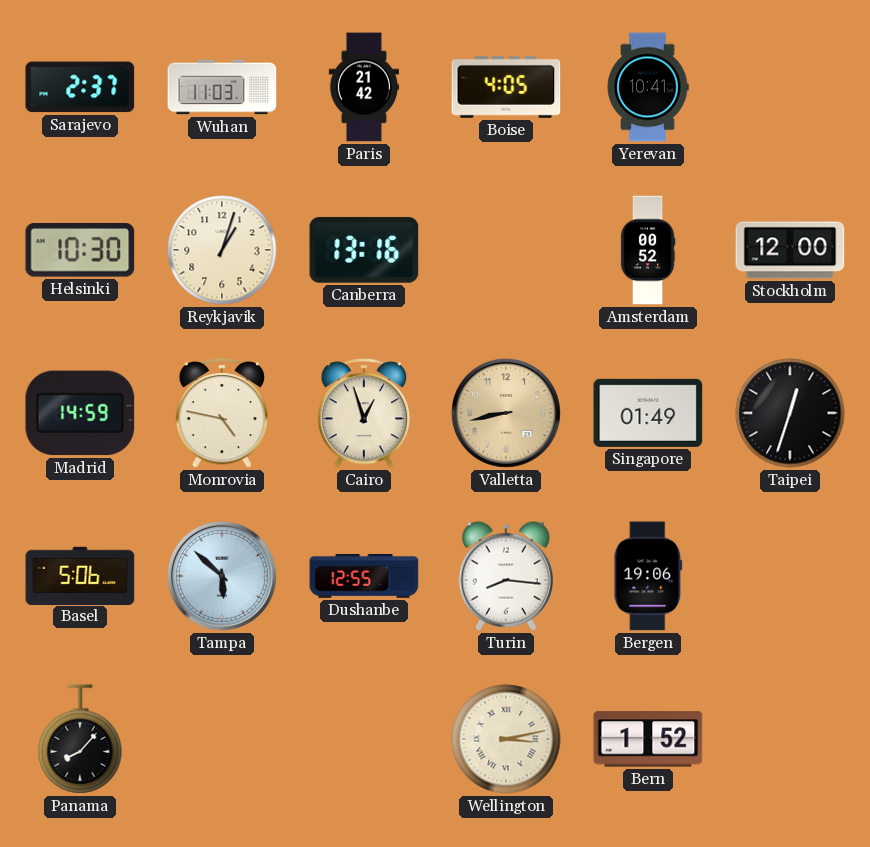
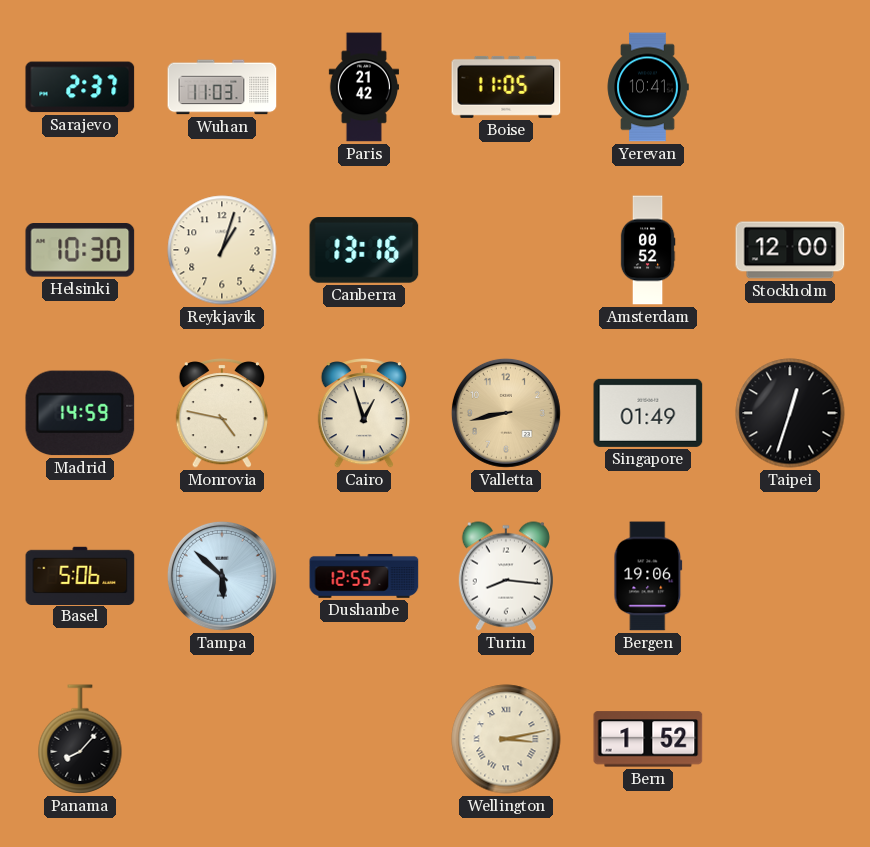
Boise: 4:05 -> 11:05
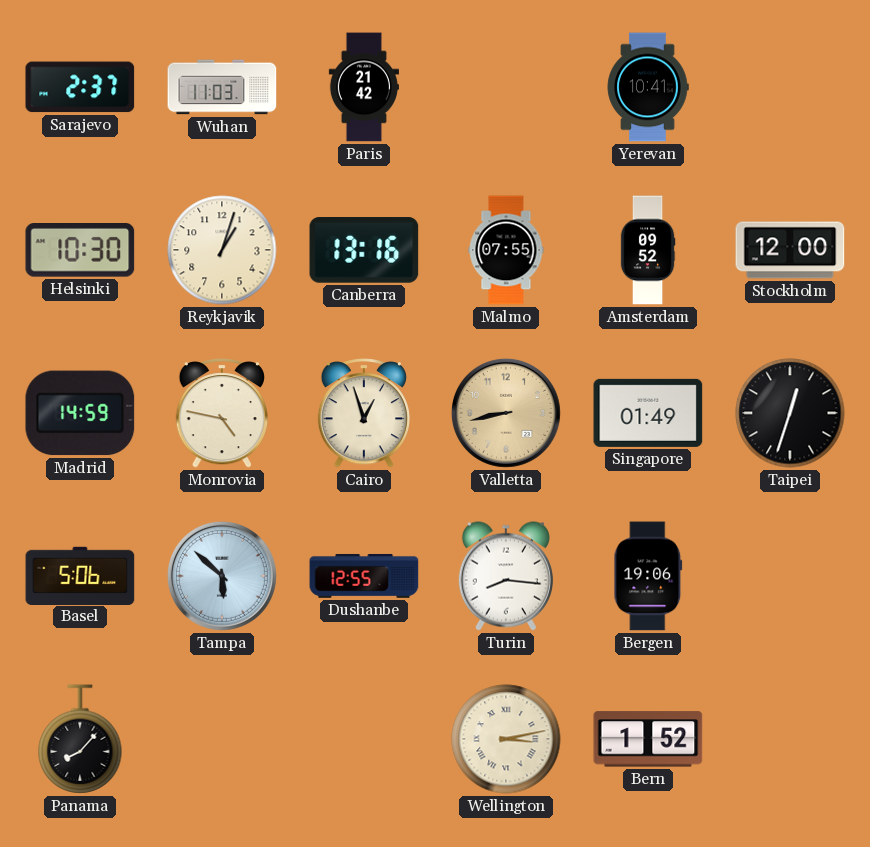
Boise: 11:05 -> none
Malmo: none -> 07:55
Amsterdam: 00:52 -> 09:52
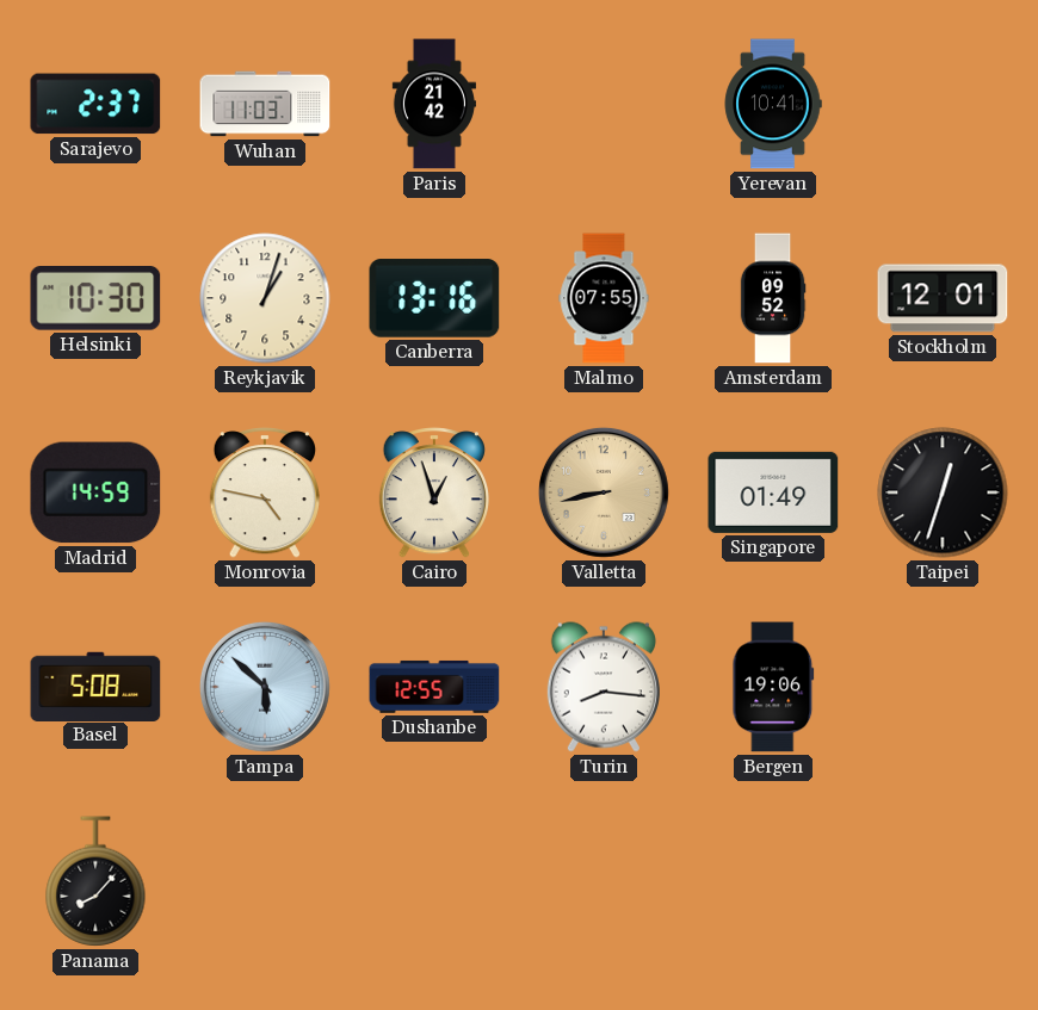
Stockholm: 12:00 -> 12:01
Basel: 5:06 -> 5:08
Wellington: 3:13 -> none
Bern: 1:52 -> none
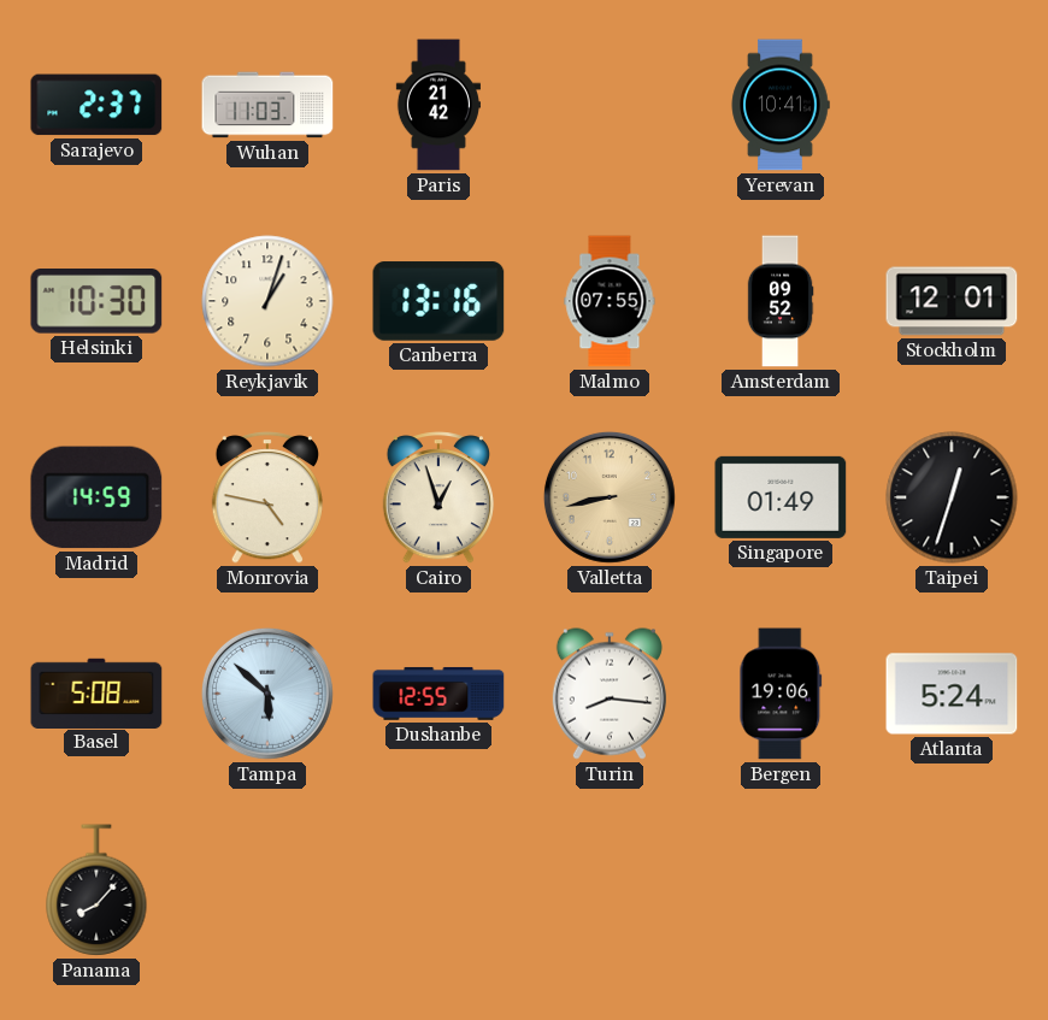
Atlanta: none -> 5:24
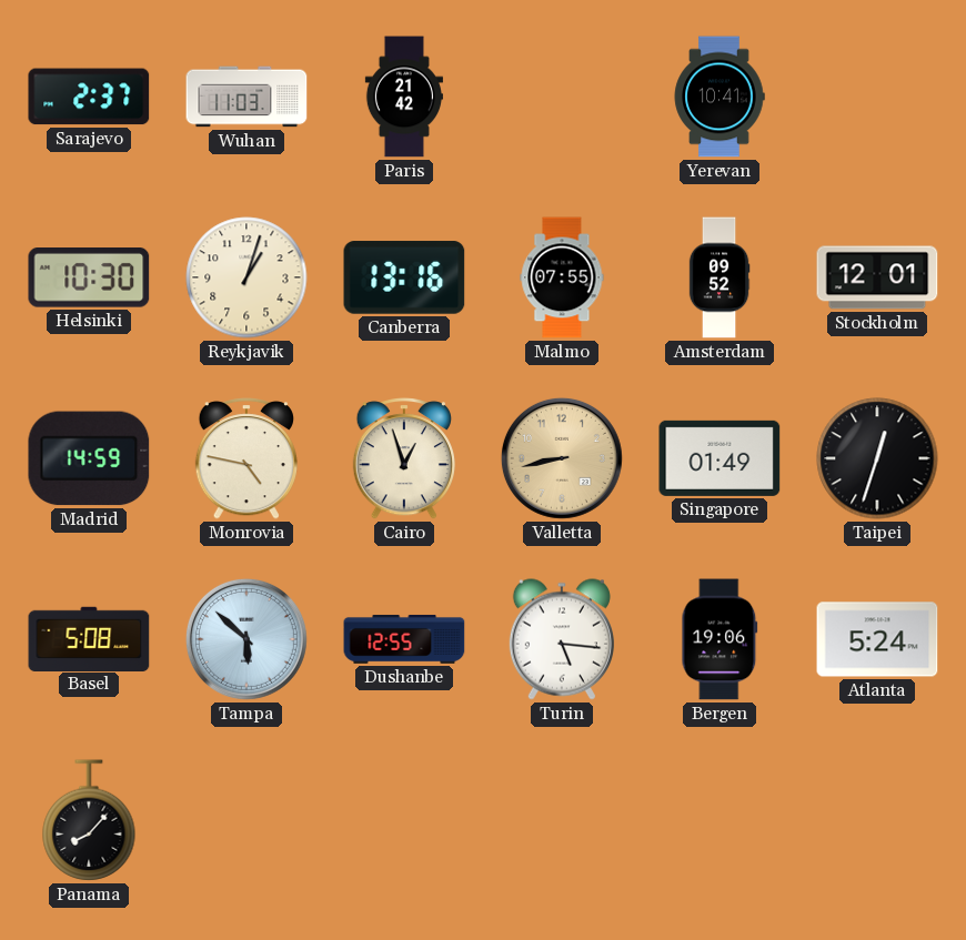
Turin: 8:16 -> 5:16
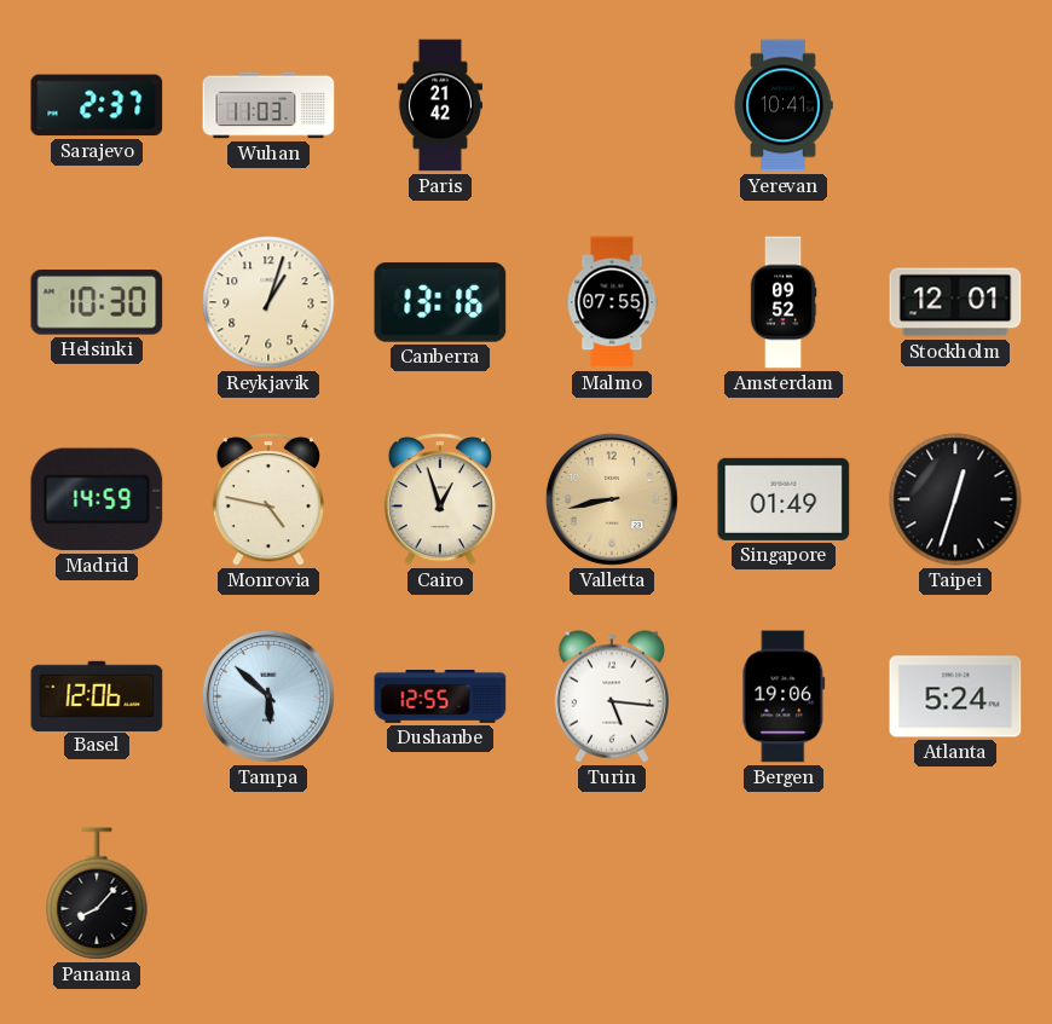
Basel: 5:08 -> 12:06
